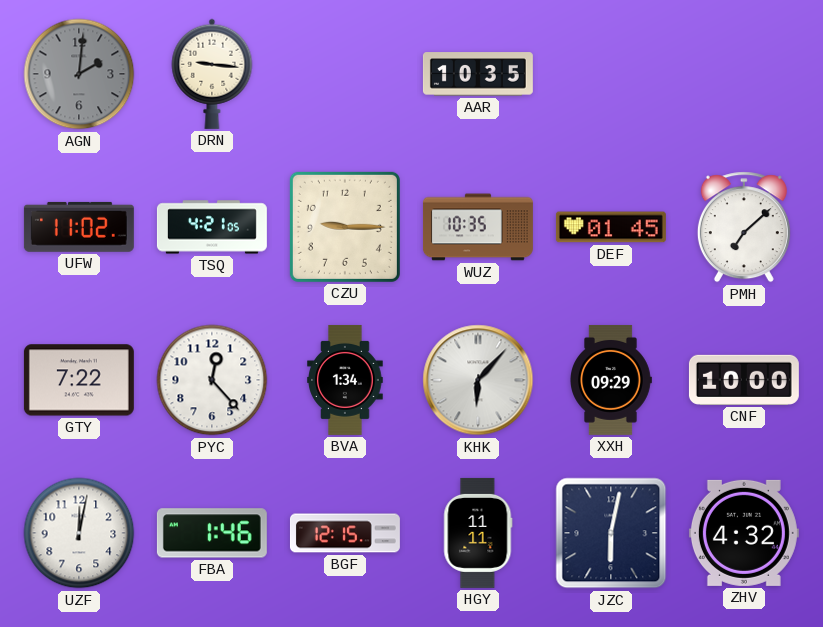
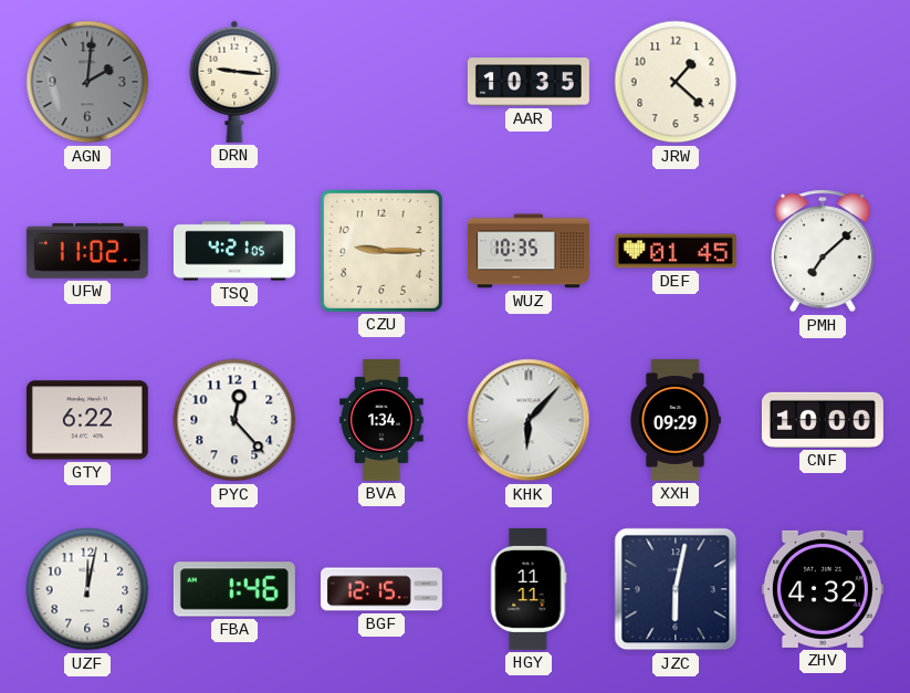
JRW: none -> 1:22
GTY: 7:22 -> 6:22
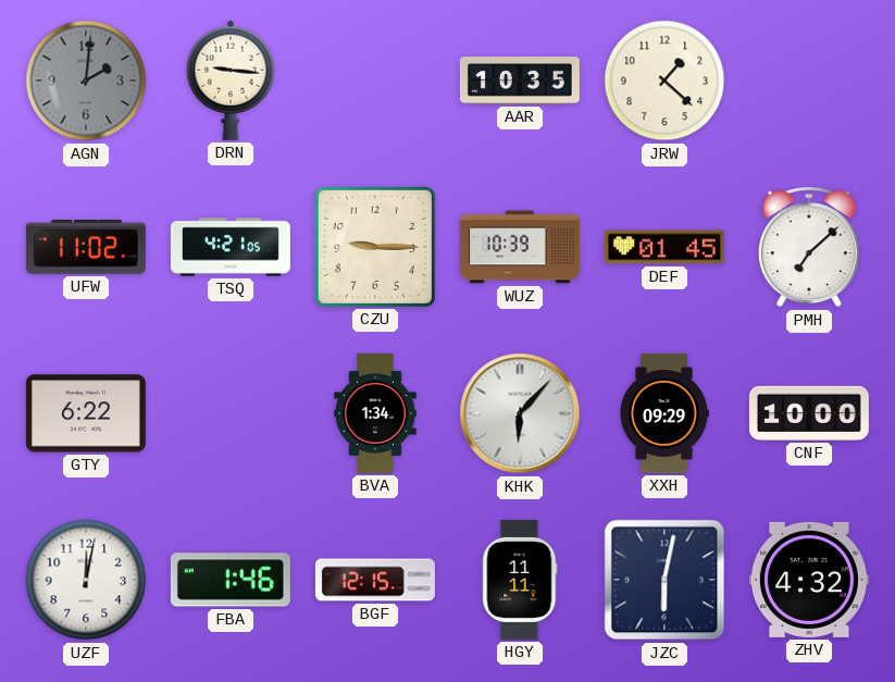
WUZ: 10:35 -> 10:39
PYC: 12:23 -> none
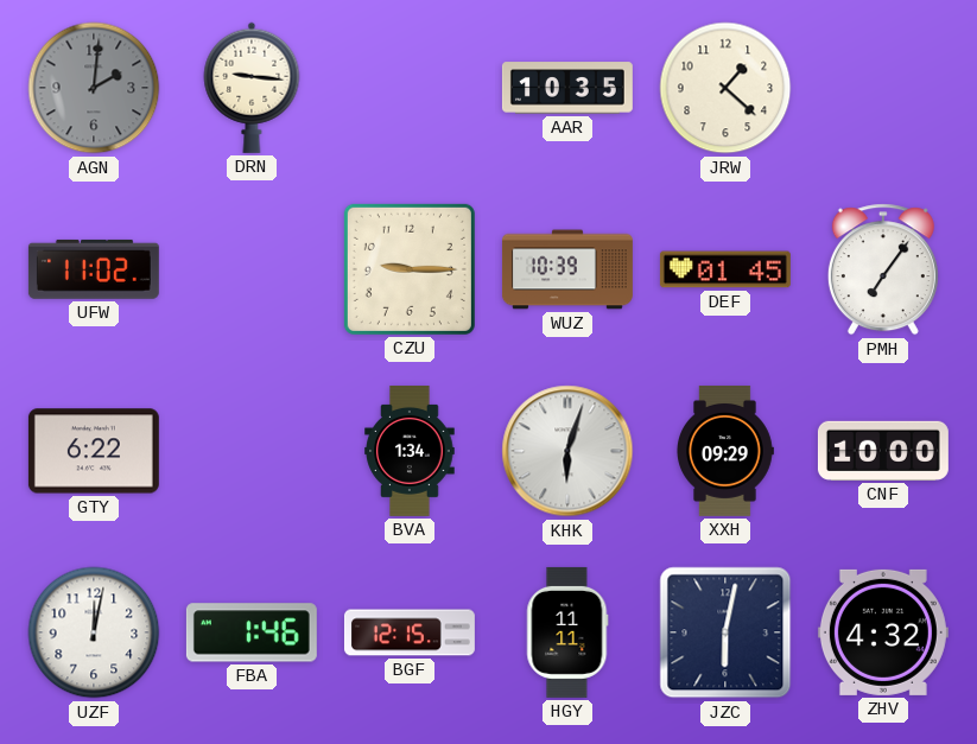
TSQ: 4:21 -> none
PMH: 7:08 -> 7:06
KHK: 6:07 -> 6:03
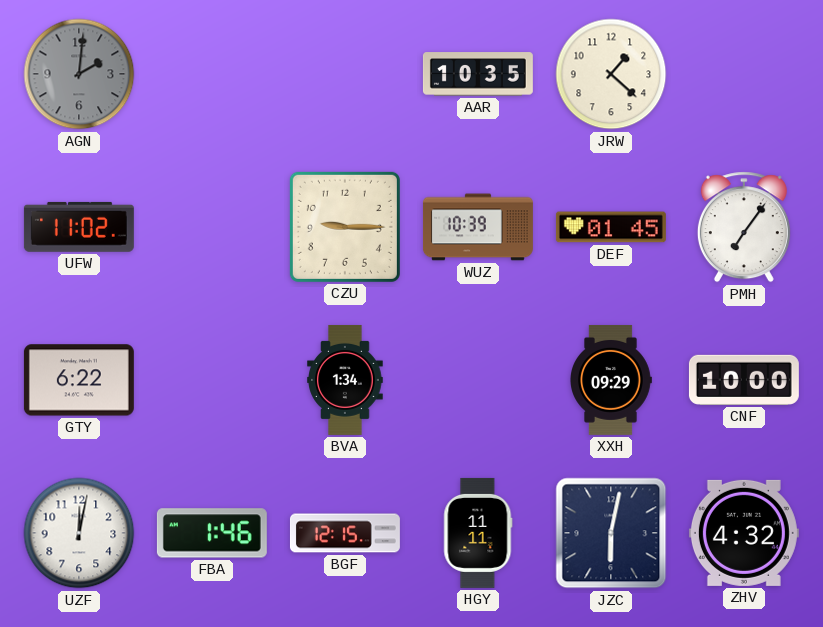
DRN: 9:16 -> none
KHK: 6:03 -> none
